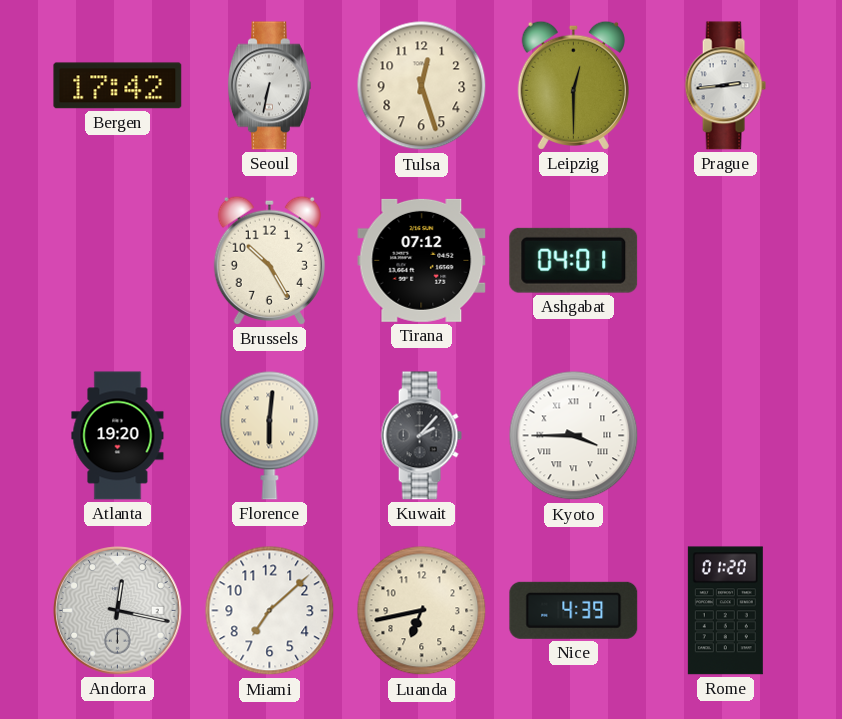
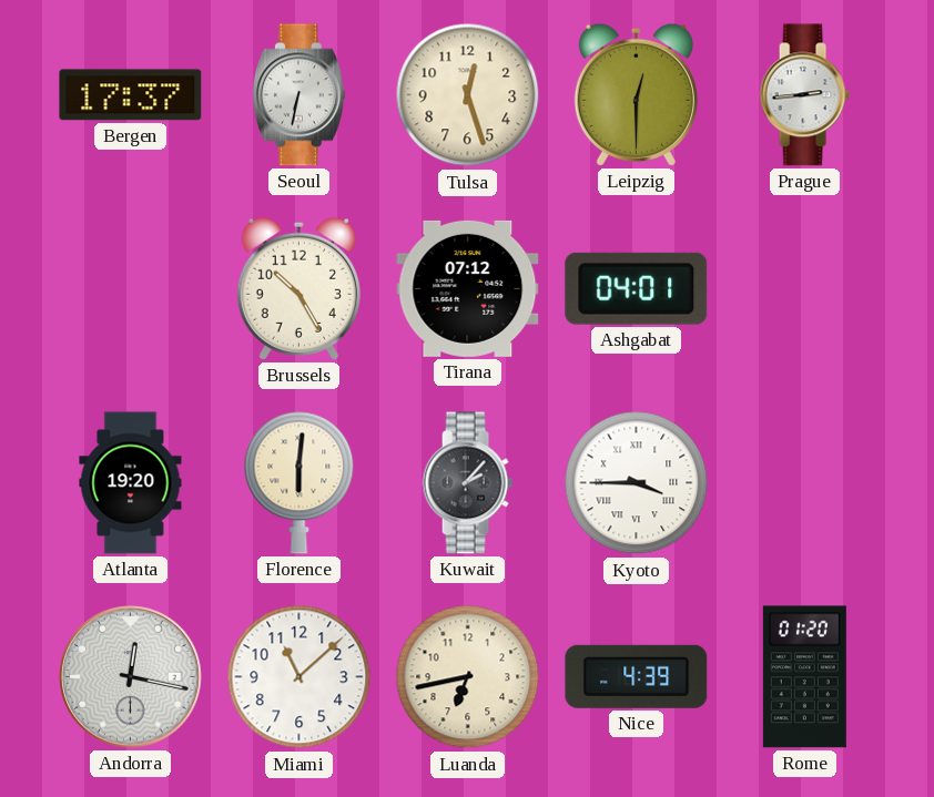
Bergen: 17:42 -> 17:37
Miami: 7:08 -> 11:08
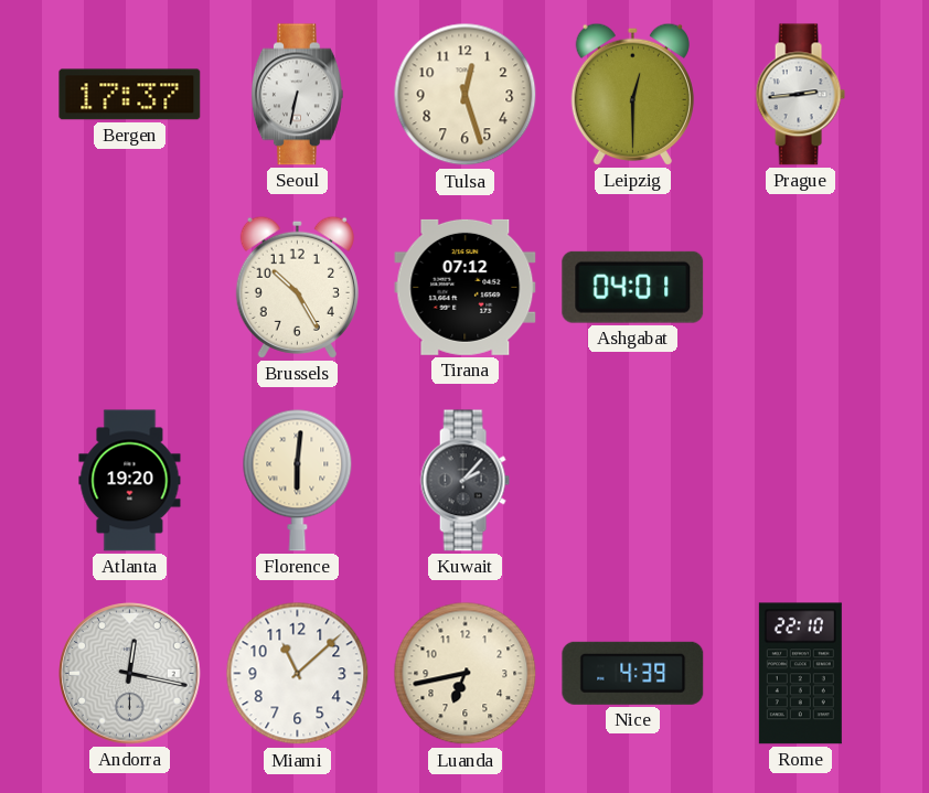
Kyoto: 3:45 -> none
Rome: 01:20 -> 22:10
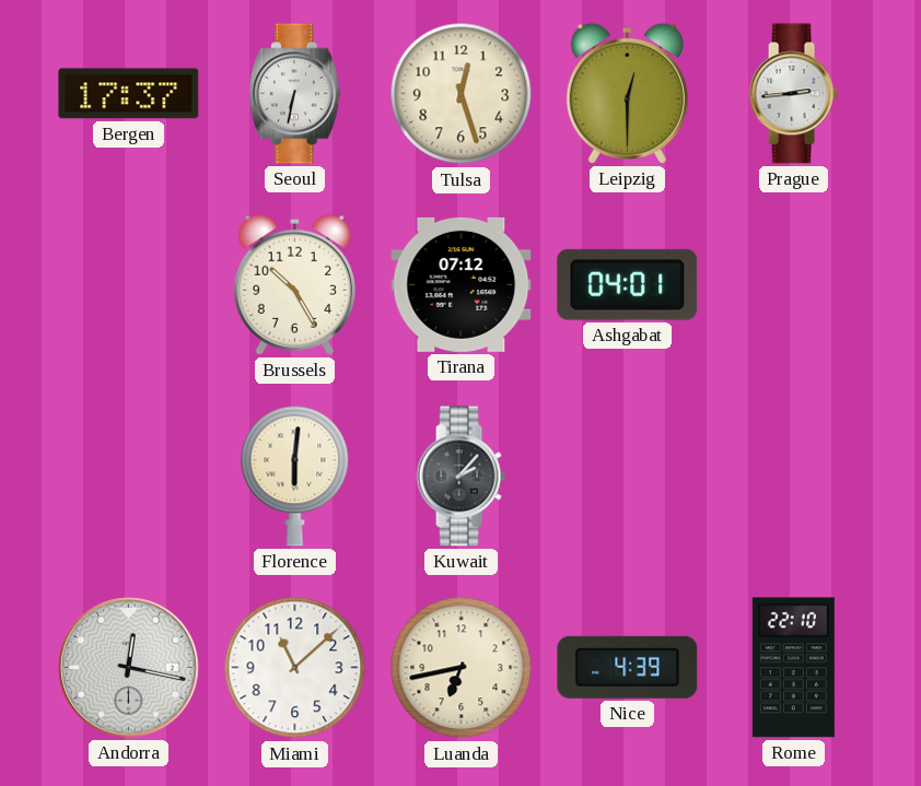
Atlanta: 19:20 -> none
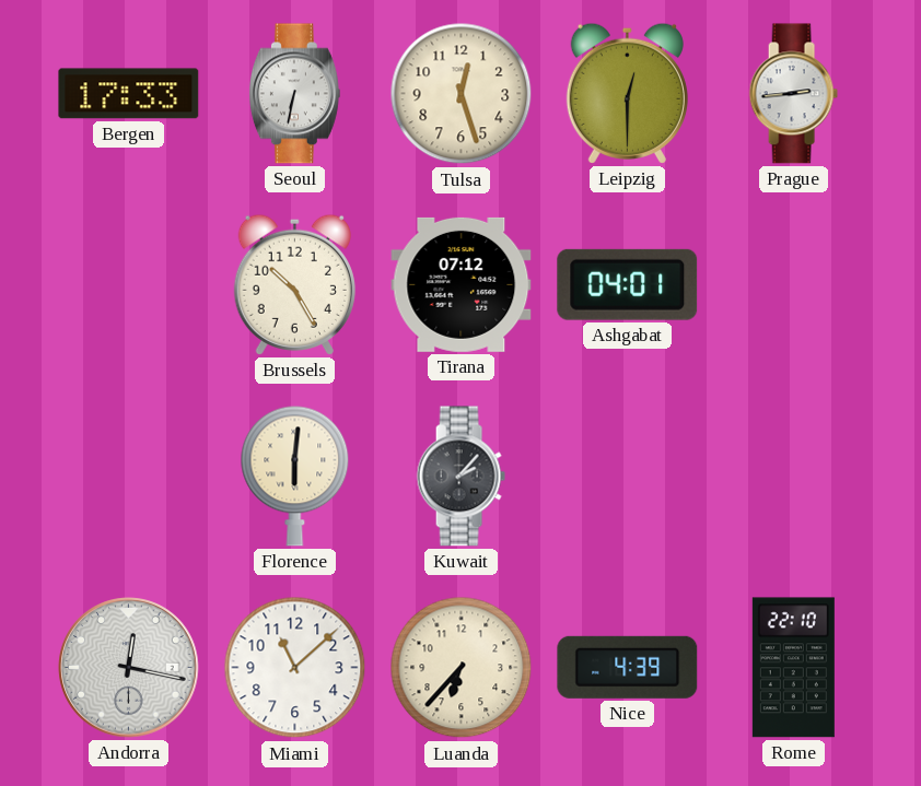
Bergen: 17:37 -> 17:33
Luanda: 6:43 -> 6:37
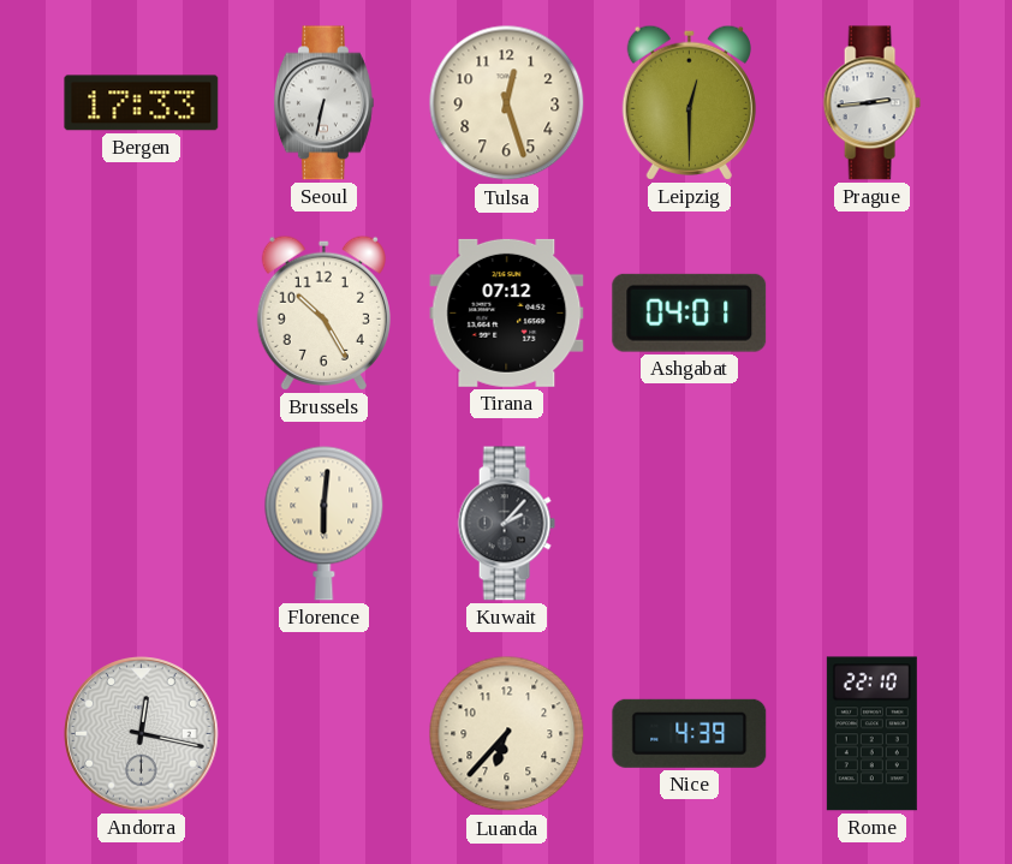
Miami: 11:08 -> none
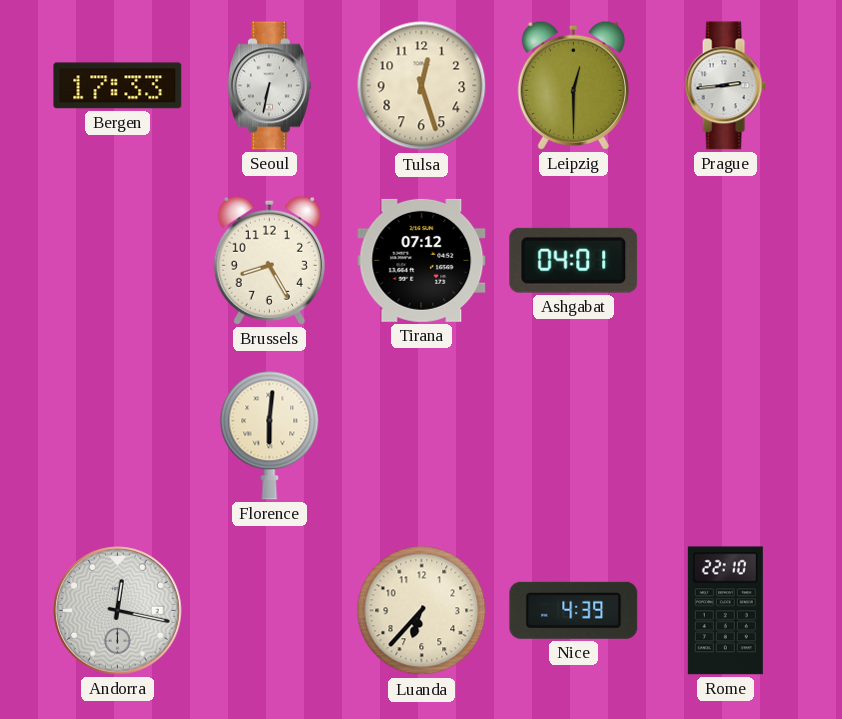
Brussels: 10:25 -> 8:25
Kuwait: 2:07 -> none
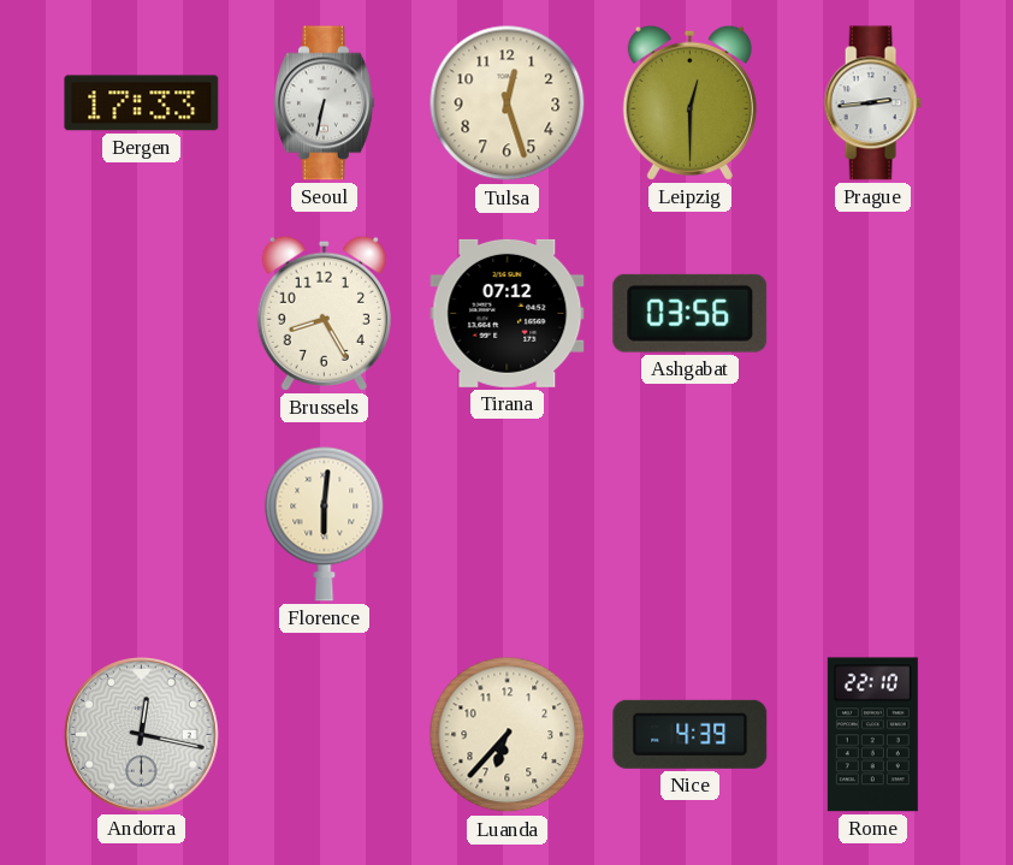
Ashgabat: 04:01 -> 03:56
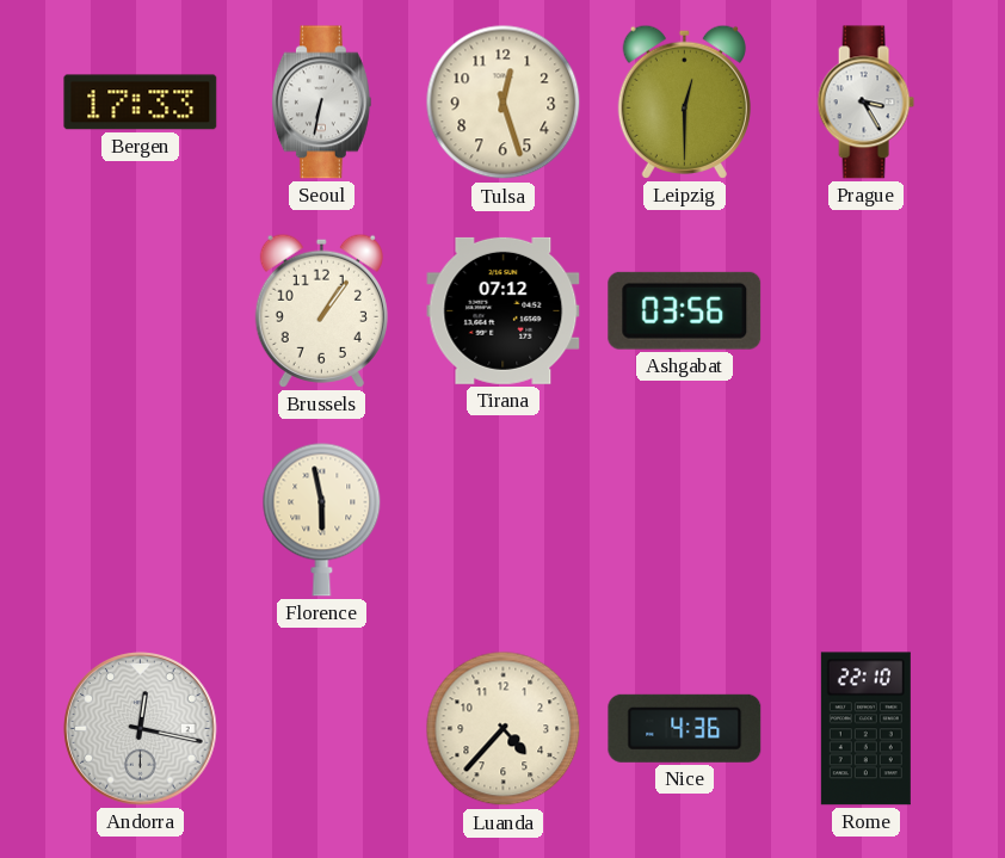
Prague: 2:44 -> 3:25
Brussels: 8:25 -> 1:06
Florence: 6:01 -> 5:58
Luanda: 6:37 -> 4:37
Nice: 4:39 -> 4:36
